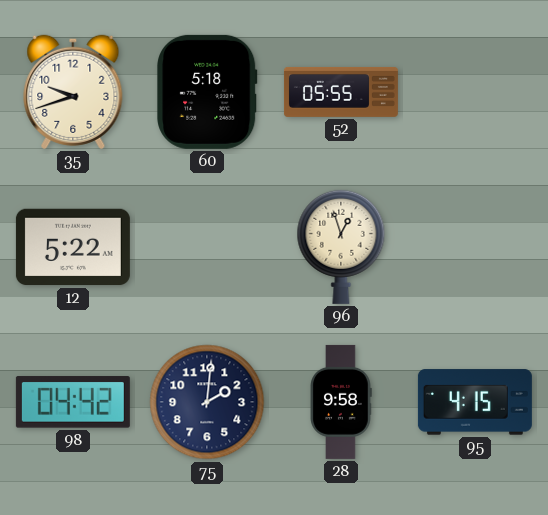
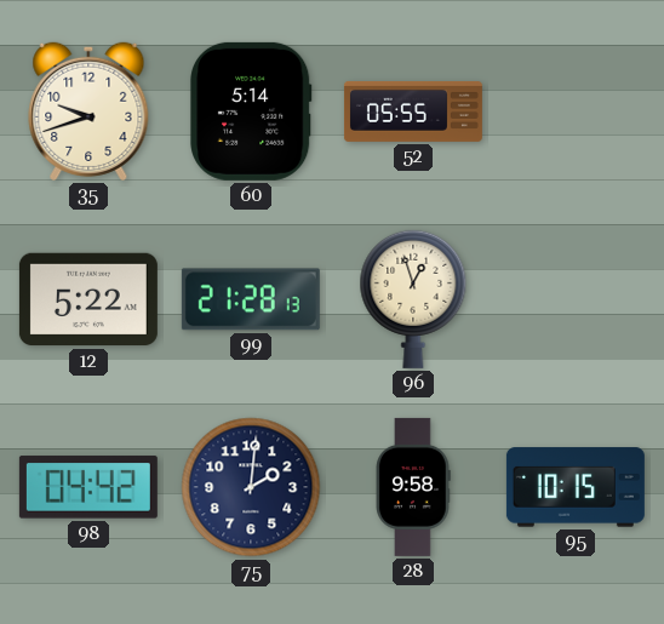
60: 5:18 -> 5:14
99: none -> 21:28
95: 4:15 -> 10:15
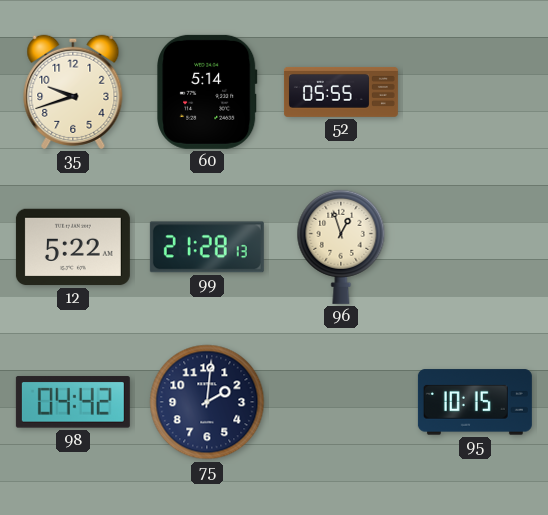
28: 9:58 -> none
